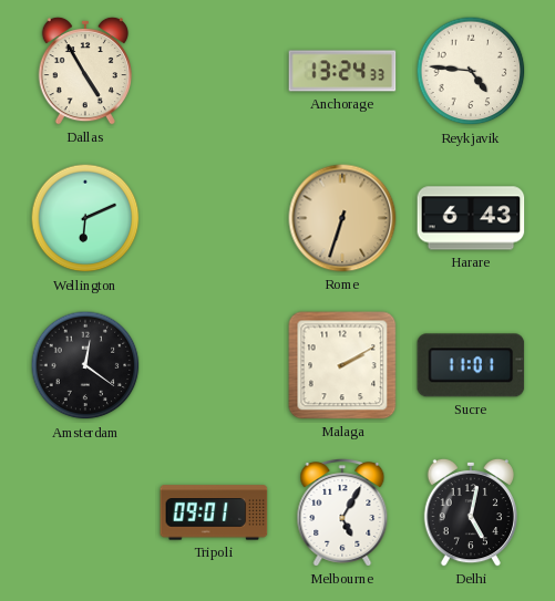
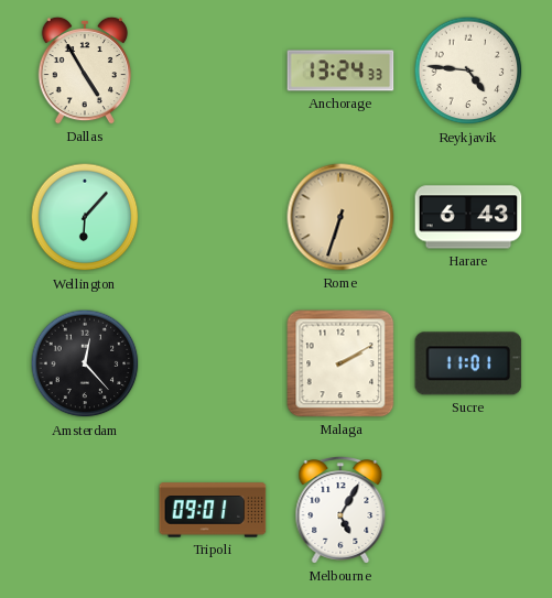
Wellington: 6:11 -> 6:07
Amsterdam: 12:21 -> 12:23
Delhi: 5:02 -> none
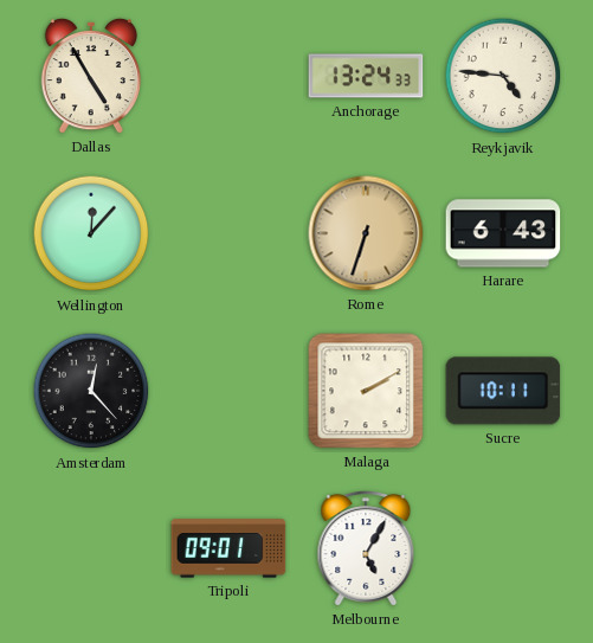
Wellington: 6:07 -> 12:07
Sucre: 11:01 -> 10:11
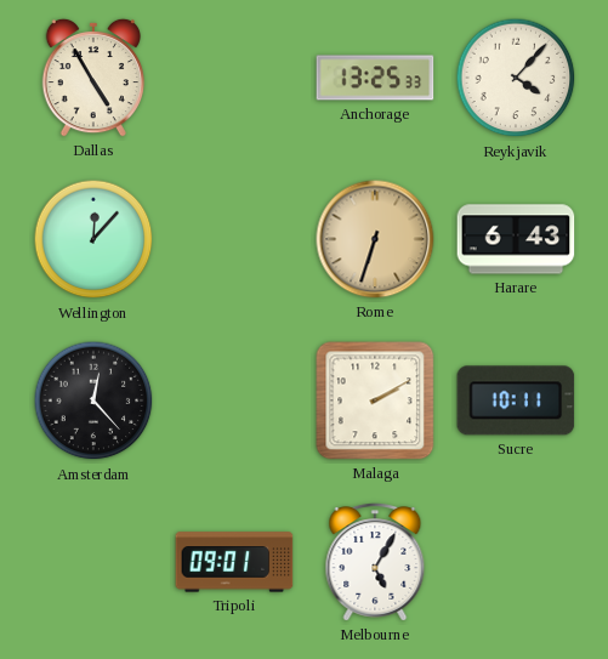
Anchorage: 13:24 -> 13:25
Reykjavik: 4:46 -> 4:07
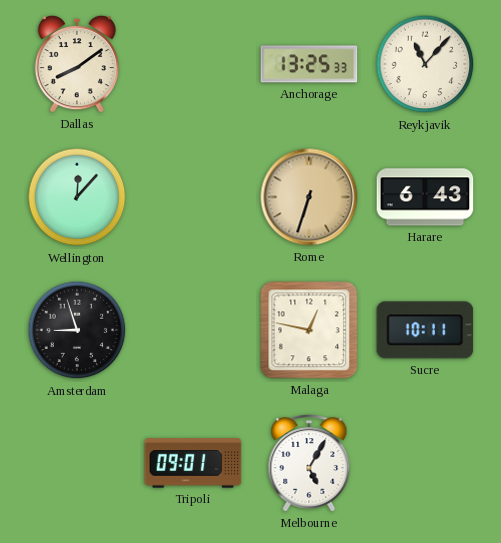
Dallas: 4:55 -> 8:09
Reykjavik: 4:07 -> 11:07
Amsterdam: 12:23 -> 8:57
Malaga: 2:10 -> 12:47
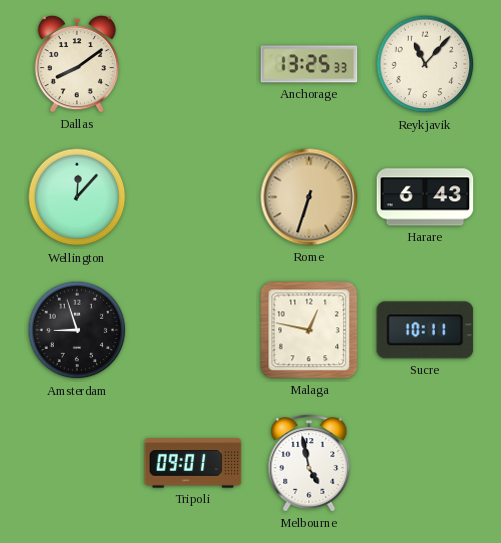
Melbourne: 5:05 -> 4:58
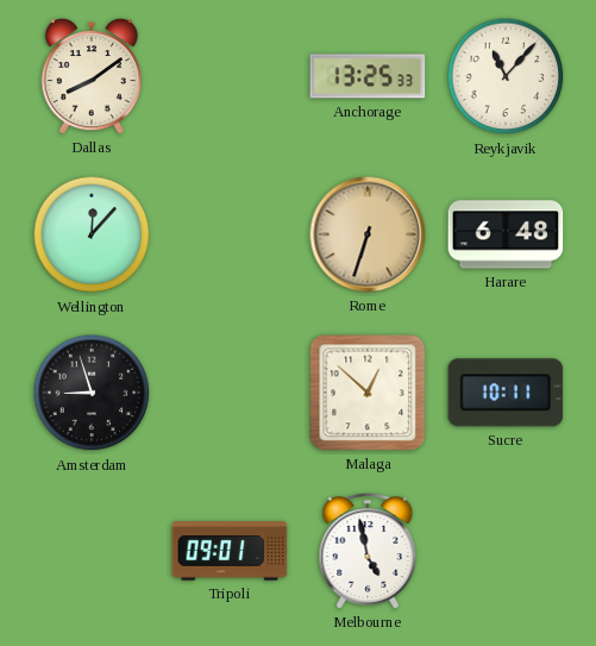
Harare: 6:43 -> 6:48
Malaga: 12:47 -> 12:52
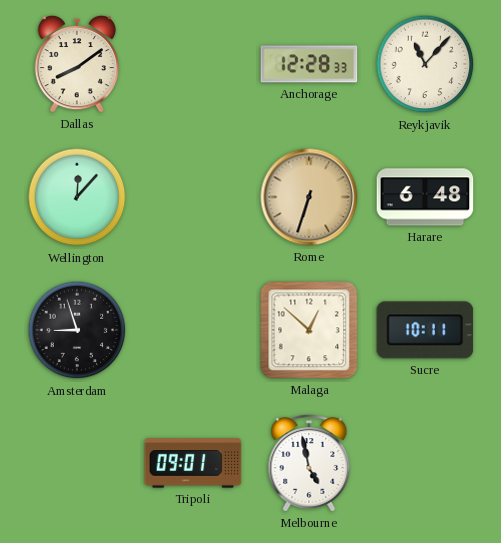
Anchorage: 13:25 -> 12:28
